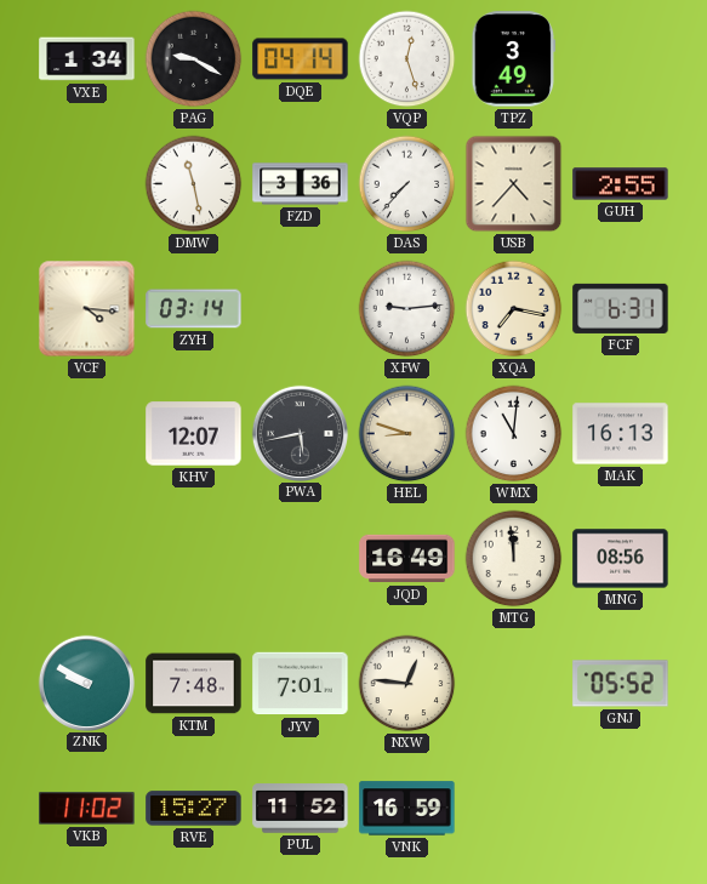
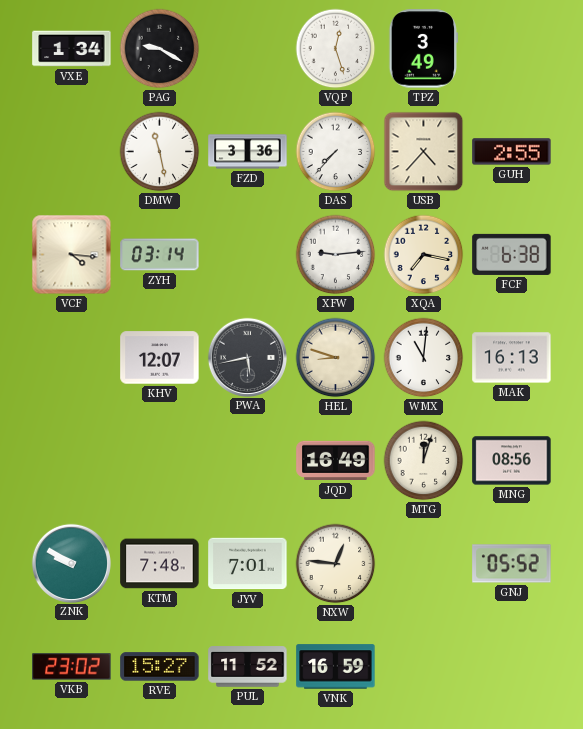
DQE: 04:14 -> none
FCF: 6:31 -> 6:38
MTG: 11:59 -> 12:03
VKB: 11:02 -> 23:02
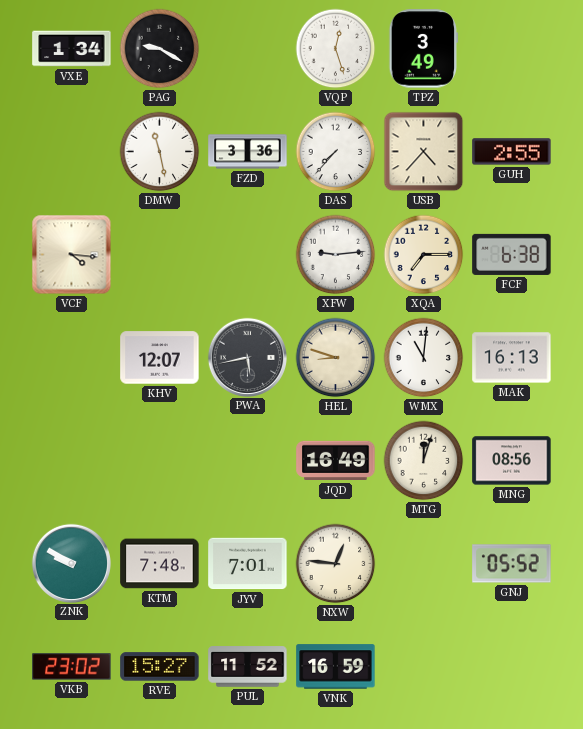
ZYH: 03:14 -> none
XQA: 7:17 -> 7:15
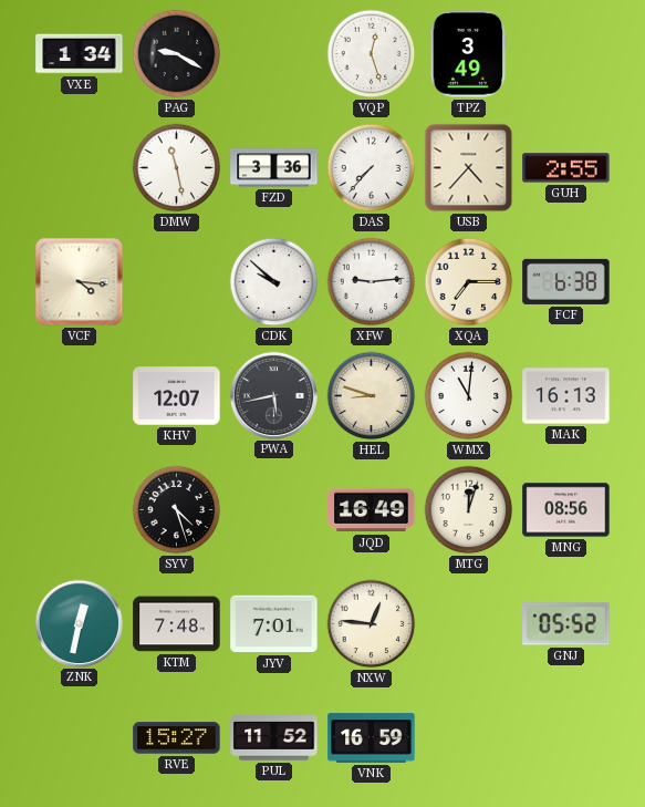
CDK: none -> 9:52
SYV: none -> 4:27
ZNK: 9:50 -> 12:32
VKB: 23:02 -> none
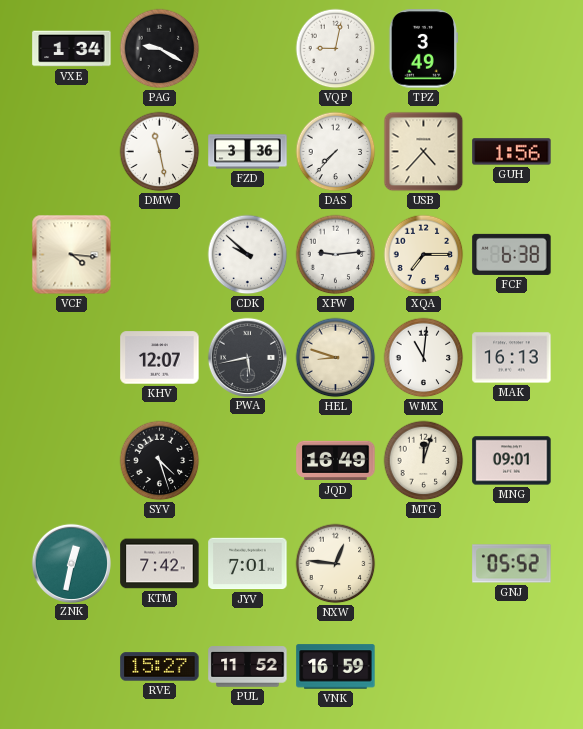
VQP: 12:27 -> 9:02
GUH: 2:55 -> 1:56
MNG: 08:56 -> 09:01
KTM: 7:48 -> 7:42
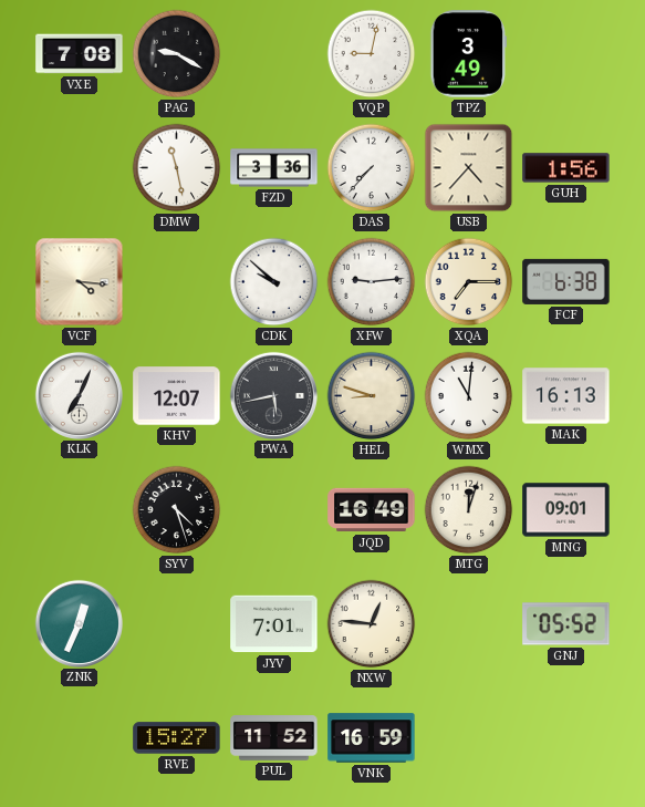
VXE: 1:34 -> 7:08
KLK: none -> 7:04
ZNK: 12:32 -> 12:34
KTM: 7:42 -> none
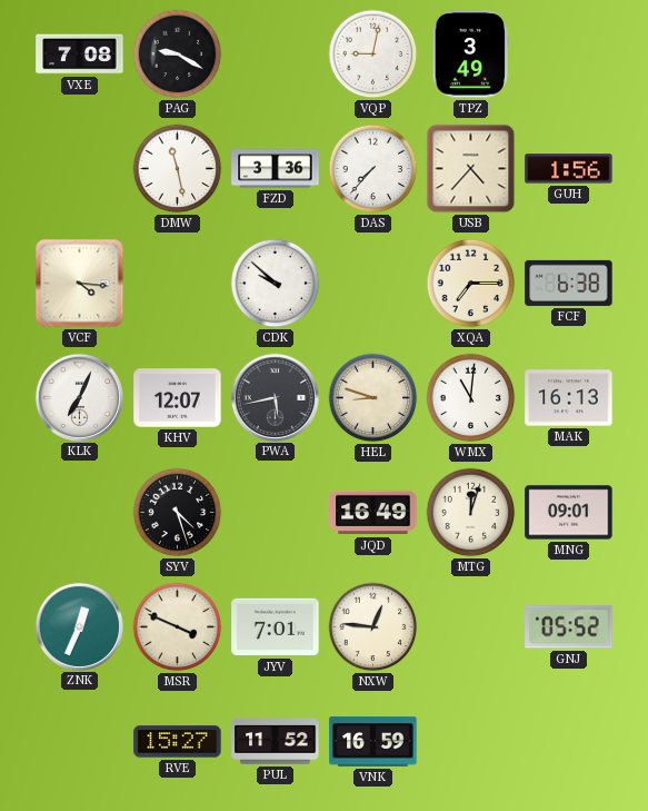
XFW: 9:14 -> none
MSR: none -> 3:49
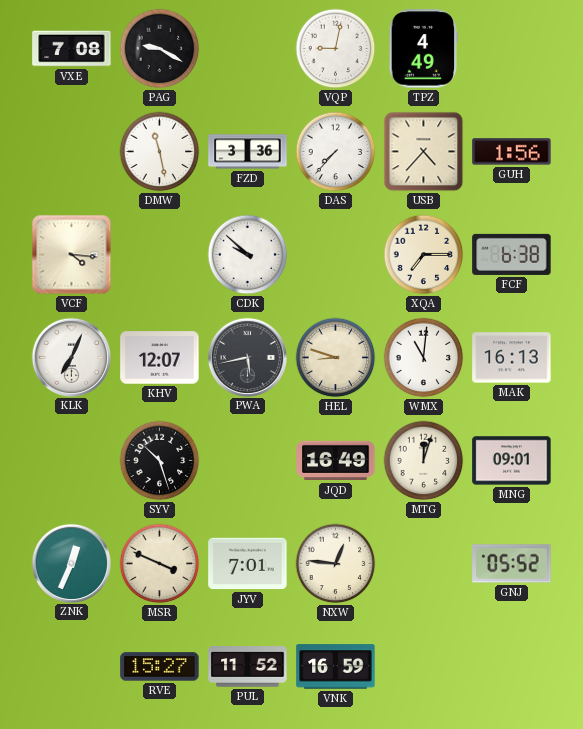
TPZ: 3:49 -> 4:49
SYV: 4:27 -> 10:27
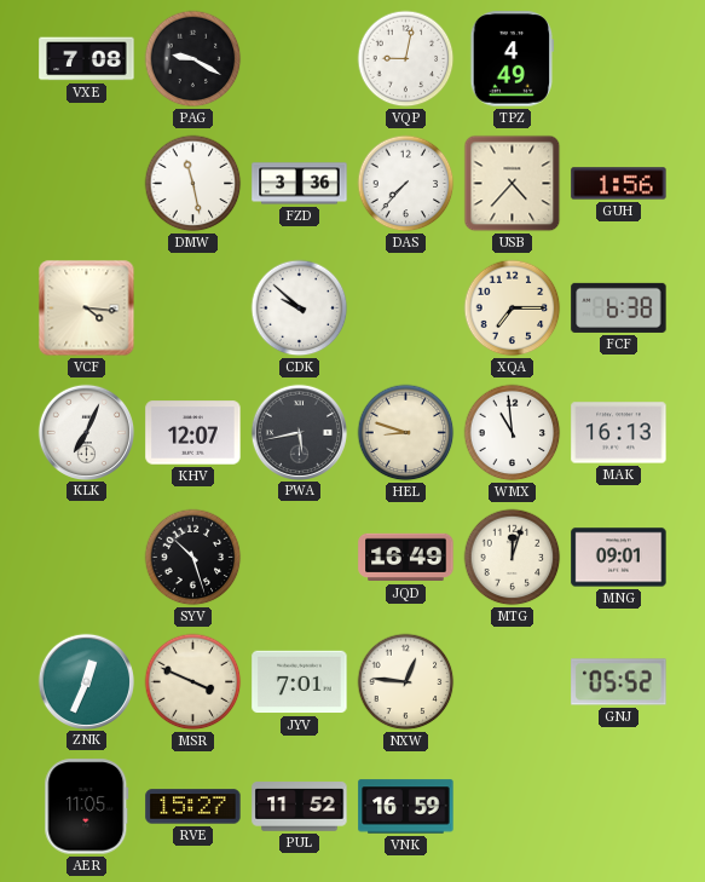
WMX: 11:01 -> 10:59
AER: none -> 11:05
